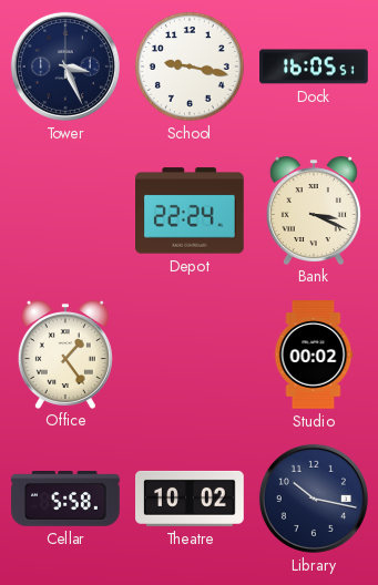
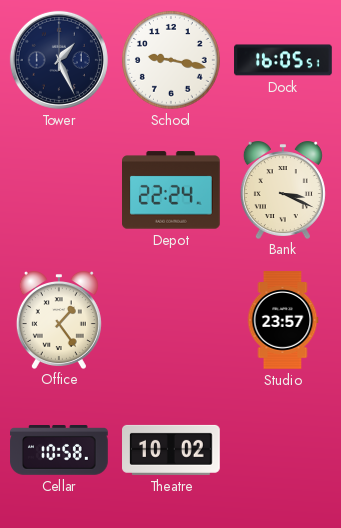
Tower: 3:26 -> 1:26
Studio: 00:02 -> 23:57
Cellar: 5:58 -> 10:58
Library: 10:17 -> none
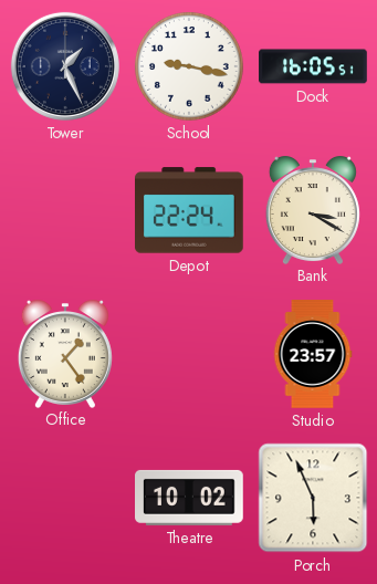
Bank: 3:19 -> 3:20
Cellar: 10:58 -> none
Porch: none -> 5:56
